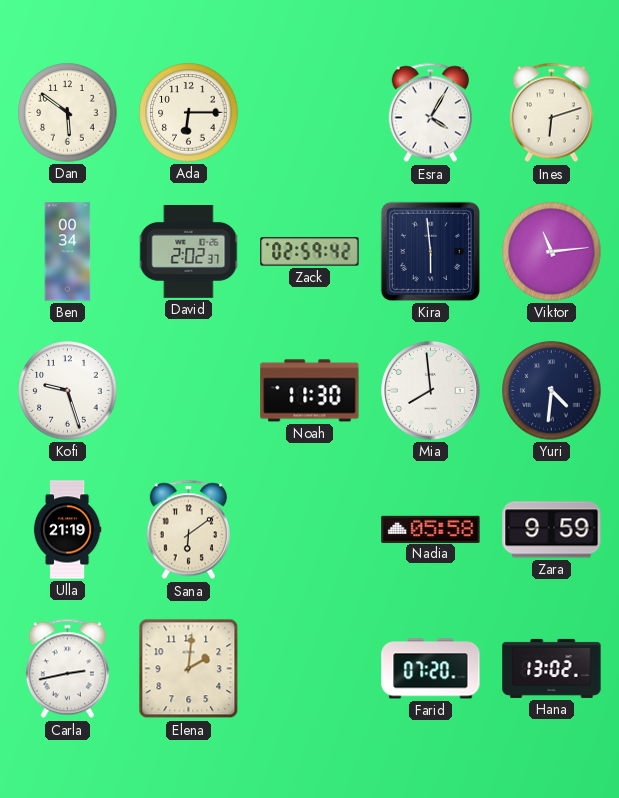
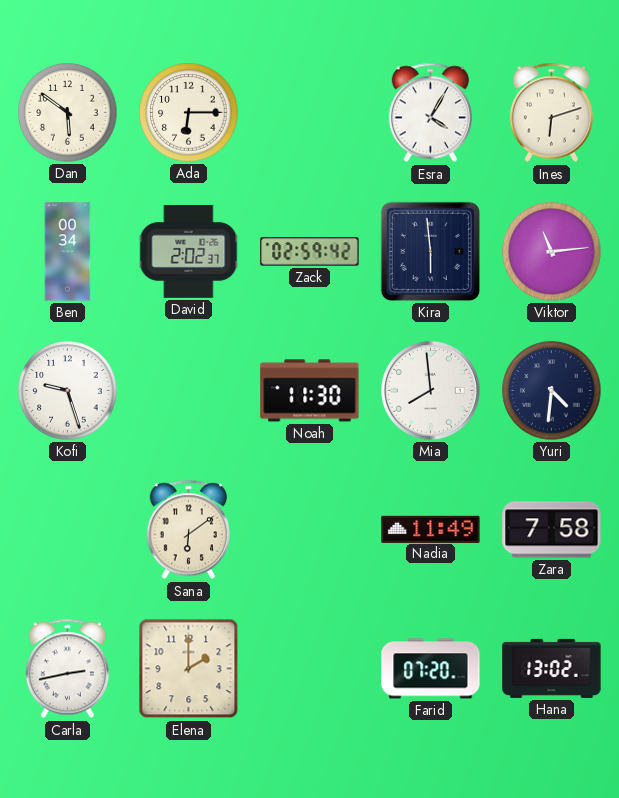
Ulla: 21:19 -> none
Nadia: 05:58 -> 11:49
Zara: 9:59 -> 7:58
Elena: 2:01 -> 2:00
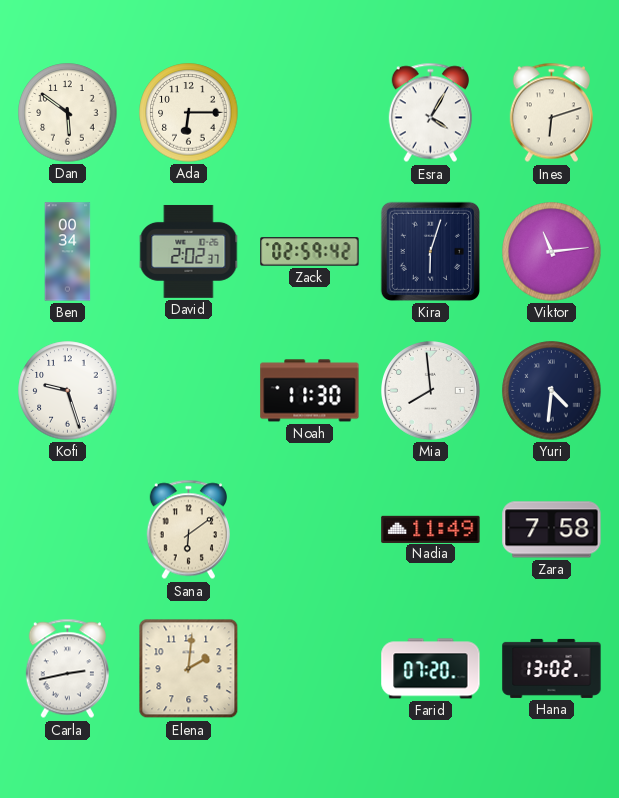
Kira: 5:59 -> 6:03
Elena: 2:00 -> 2:01
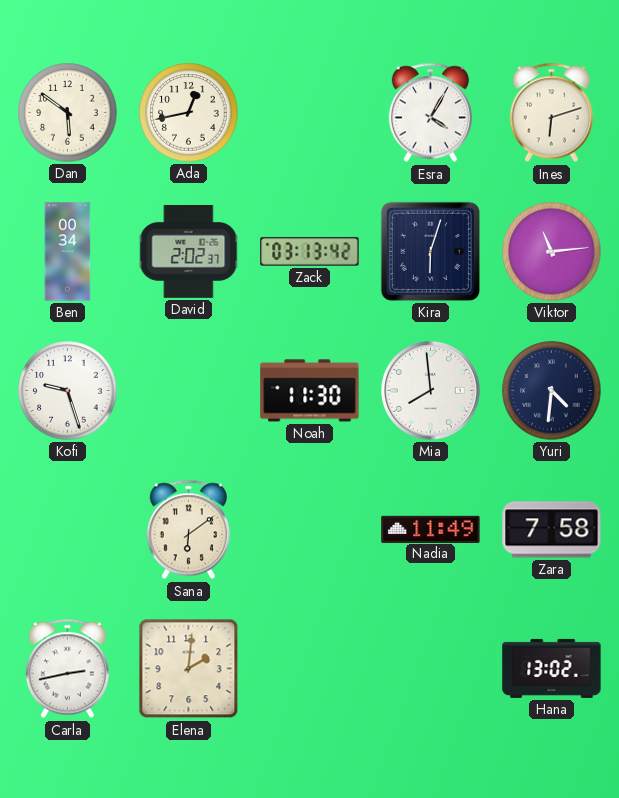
Ada: 6:15 -> 12:43
Zack: 02:59 -> 03:13
Farid: 07:20 -> none
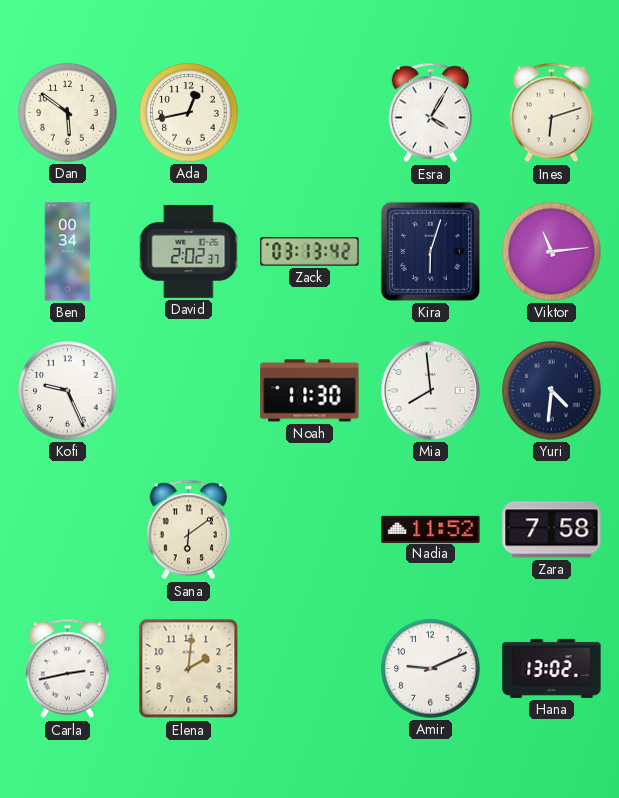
Kofi: 9:27 -> 9:26
Nadia: 11:49 -> 11:52
Amir: none -> 9:11
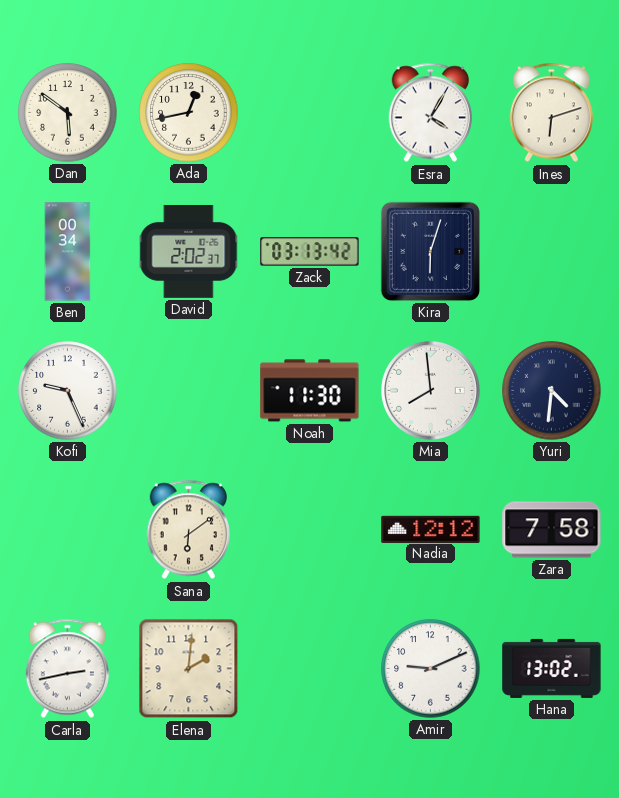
Viktor: 11:14 -> none
Nadia: 11:52 -> 12:12
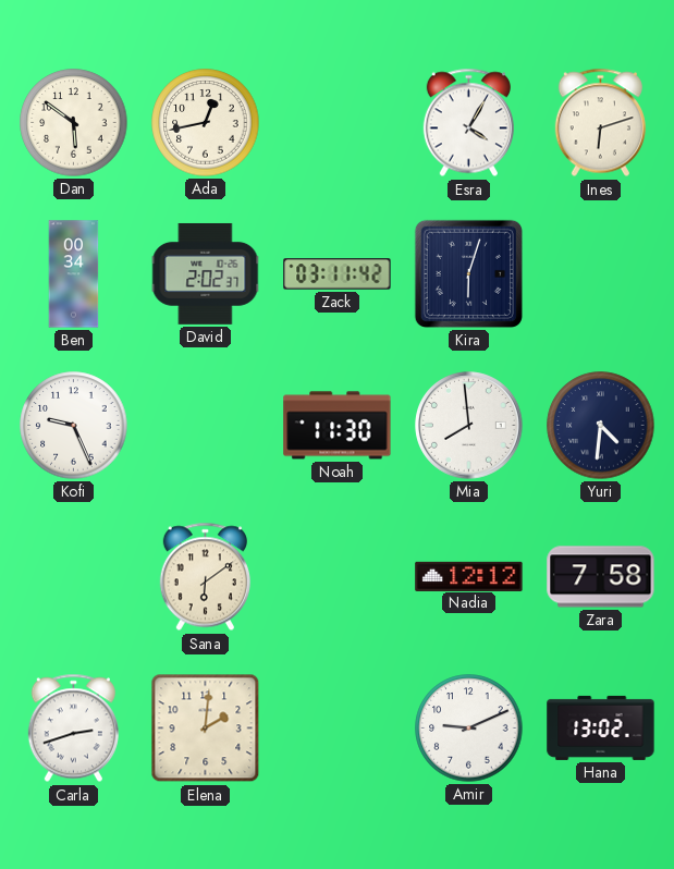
Zack: 03:13 -> 03:11
Carla: 2:43 -> 2:42
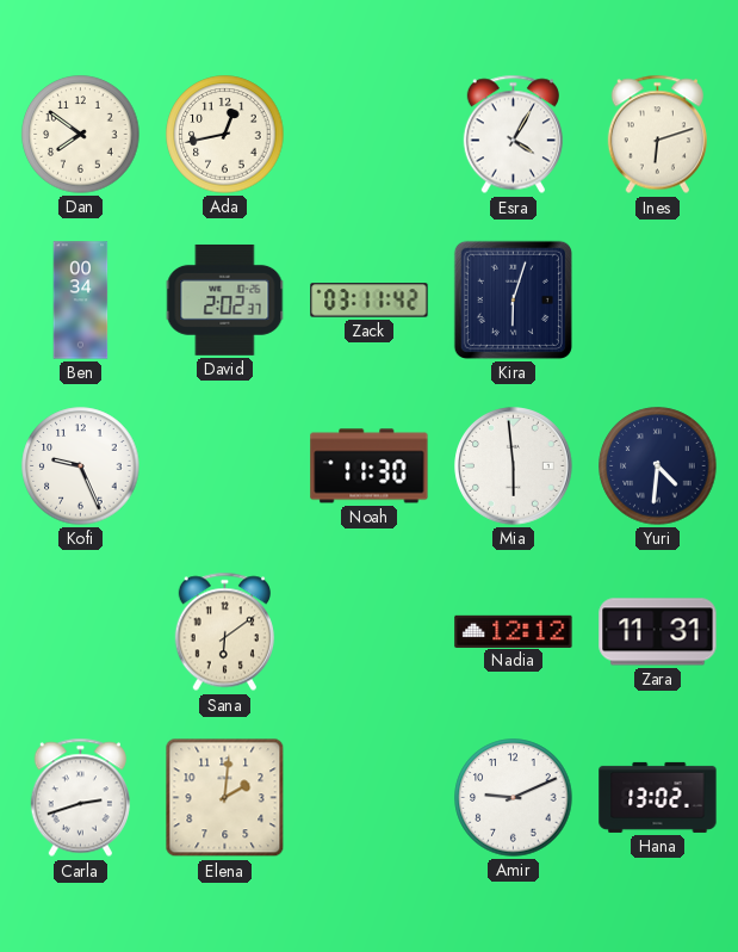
Dan: 5:51 -> 7:51
Mia: 7:59 -> 5:59
Zara: 7:58 -> 11:31
